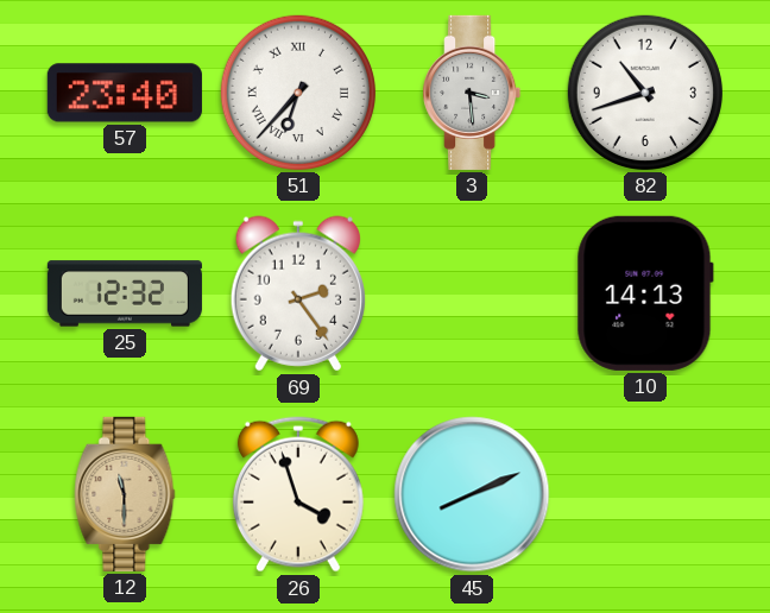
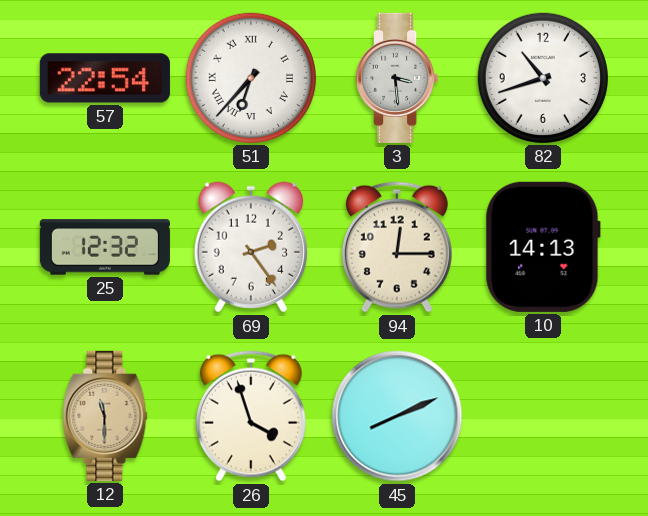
57: 23:40 -> 22:54
94: none -> 12:15
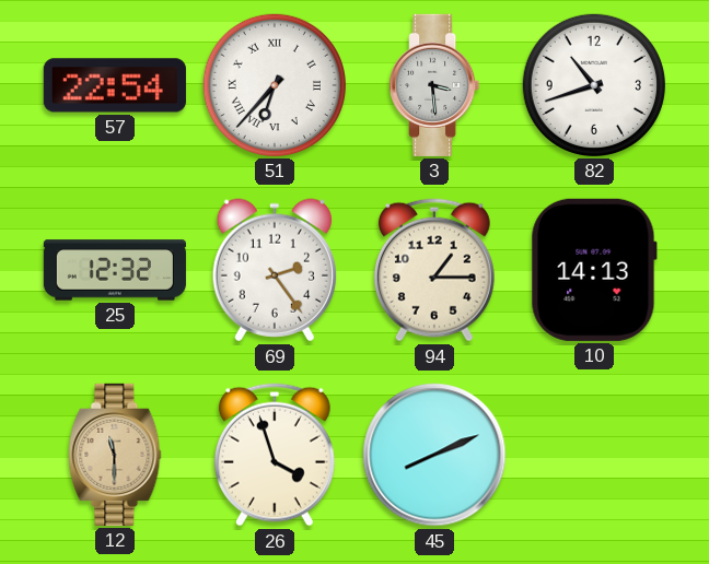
94: 12:15 -> 1:15
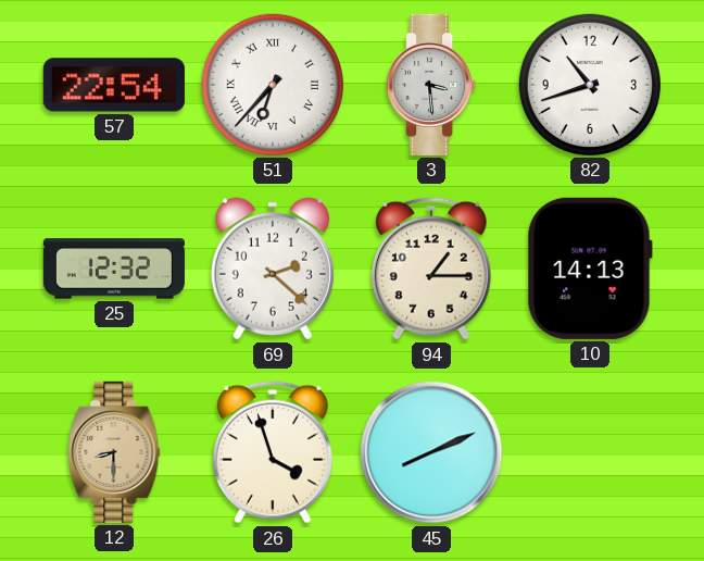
69: 2:24 -> 2:22
12: 11:30 -> 8:30
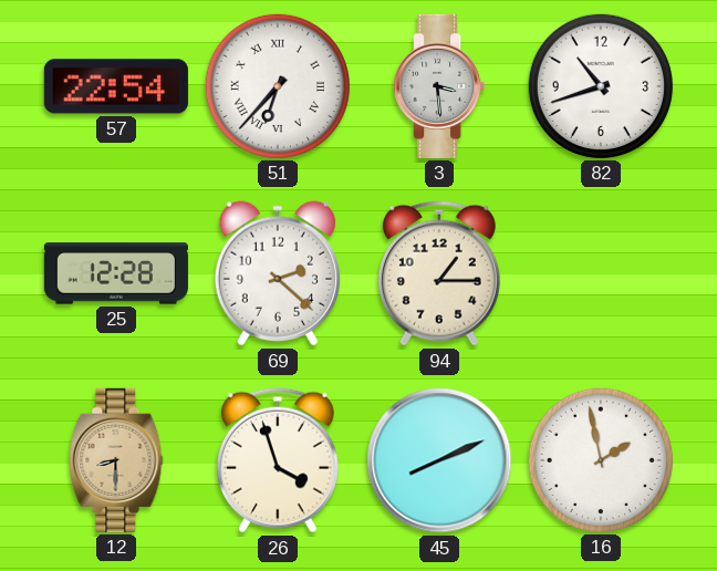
25: 12:32 -> 12:28
10: 14:13 -> none
16: none -> 1:58
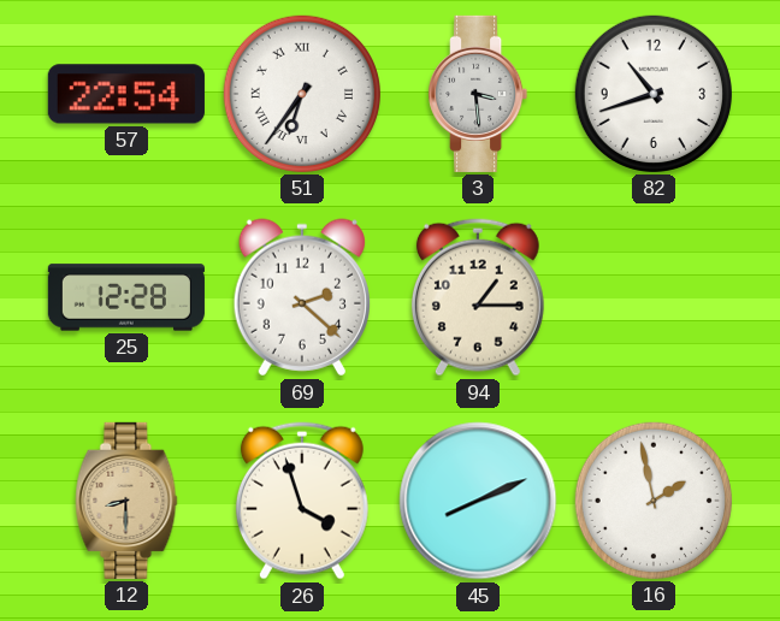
51: 6:37 -> 6:36
